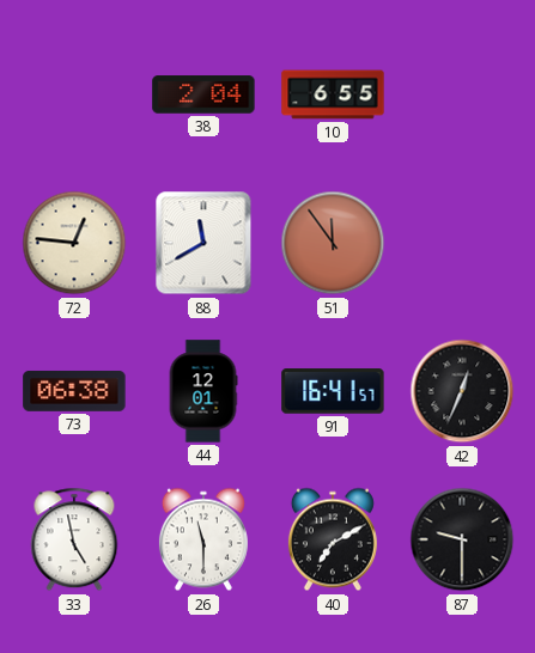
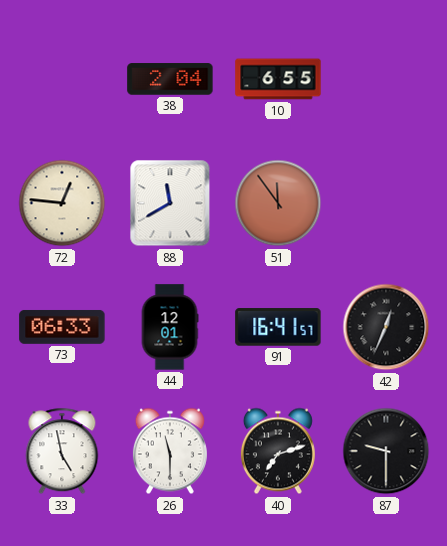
73: 06:38 -> 06:33
40: 7:10 -> 7:12
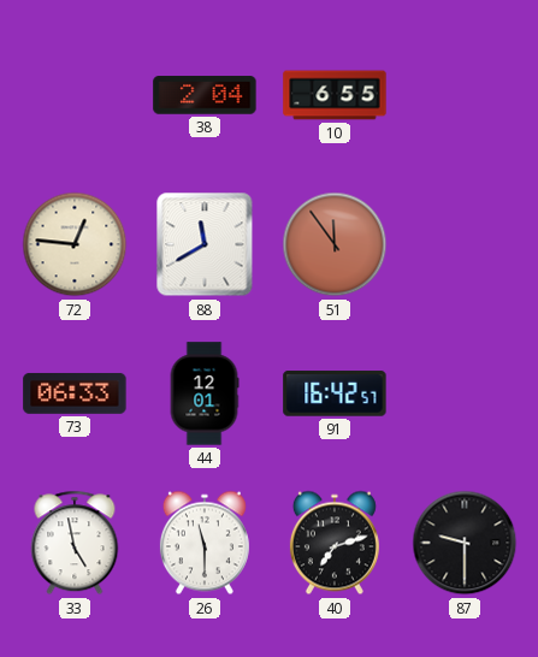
91: 16:41 -> 16:42
42: 12:34 -> none
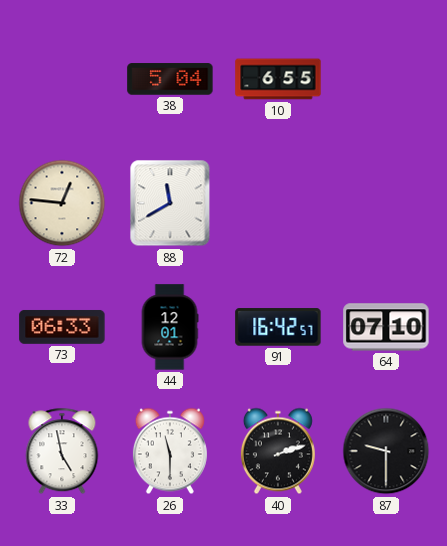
38: 2:04 -> 5:04
51: 11:54 -> none
64: none -> 07:10
40: 7:12 -> 2:12
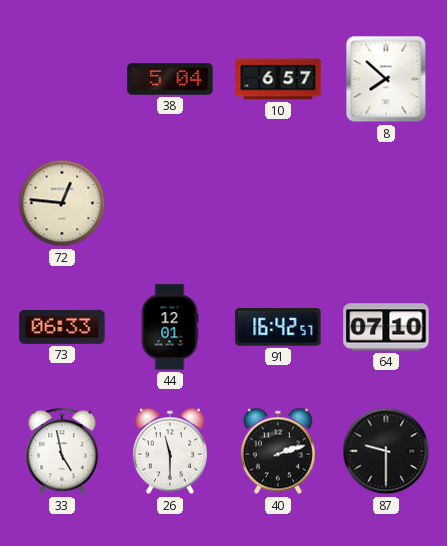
10: 6:55 -> 6:57
8: none -> 7:52
88: 11:40 -> none
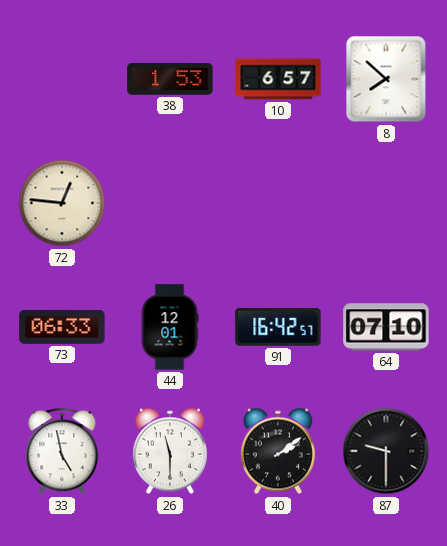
38: 5:04 -> 1:53
40: 2:12 -> 2:09
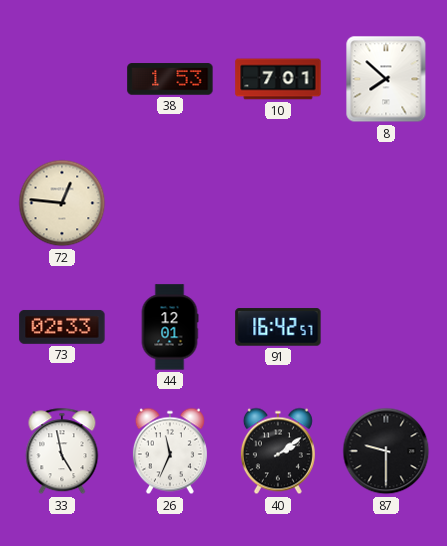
10: 6:57 -> 7:01
73: 06:33 -> 02:33
64: 07:10 -> none
26: 11:30 -> 11:34
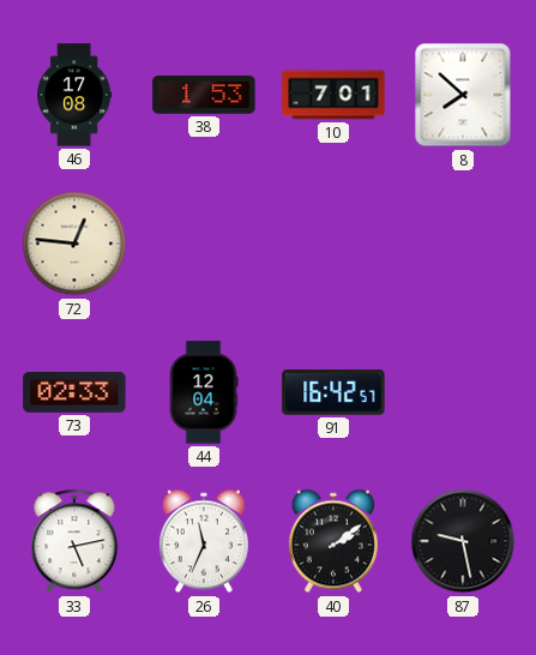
46: none -> 17:08
44: 12:01 -> 12:04
33: 4:58 -> 5:13
87: 9:30 -> 9:28
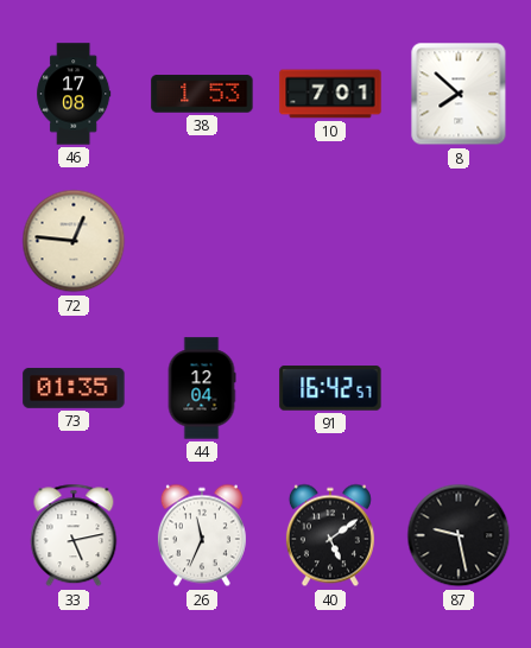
73: 02:33 -> 01:35
40: 2:09 -> 5:09
